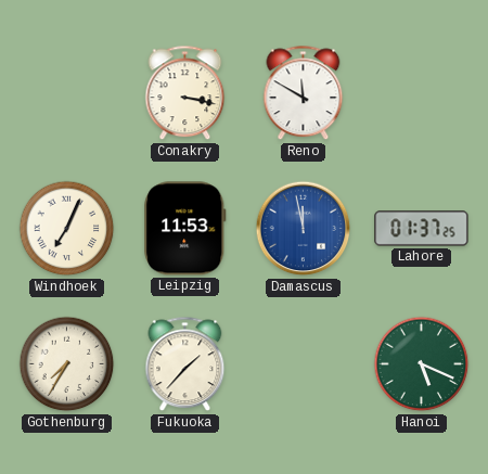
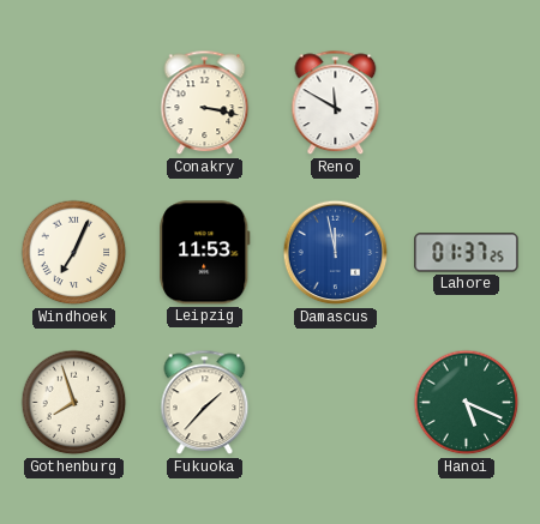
Gothenburg: 7:35 -> 7:57
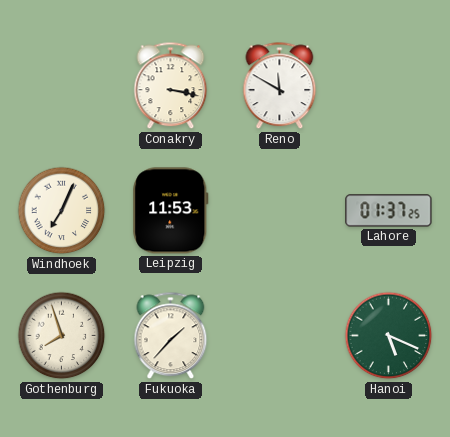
Damascus: 11:58 -> none
